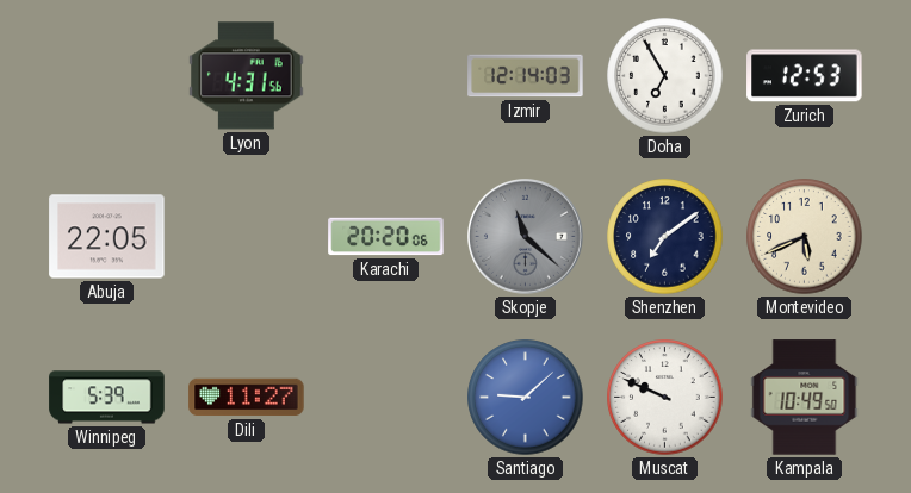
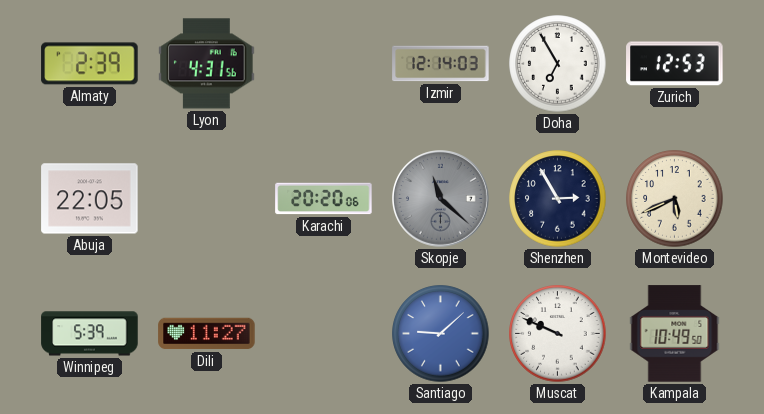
Almaty: none -> 2:39
Shenzhen: 7:09 -> 2:55
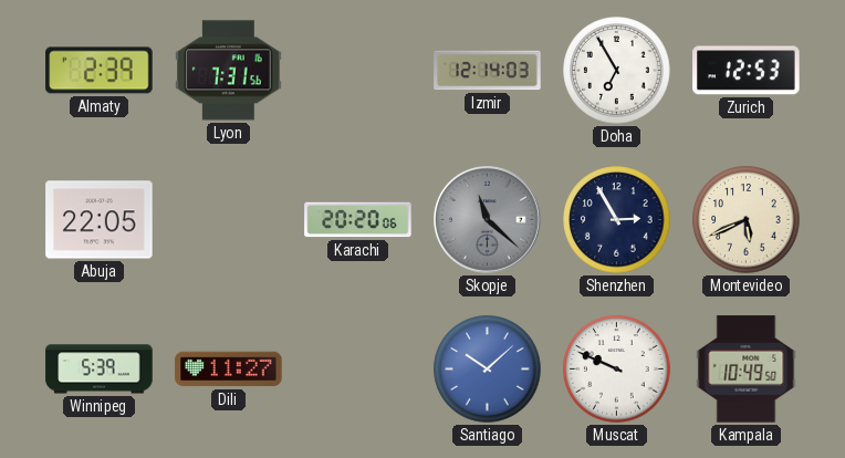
Lyon: 4:31 -> 7:31
Santiago: 9:08 -> 10:08
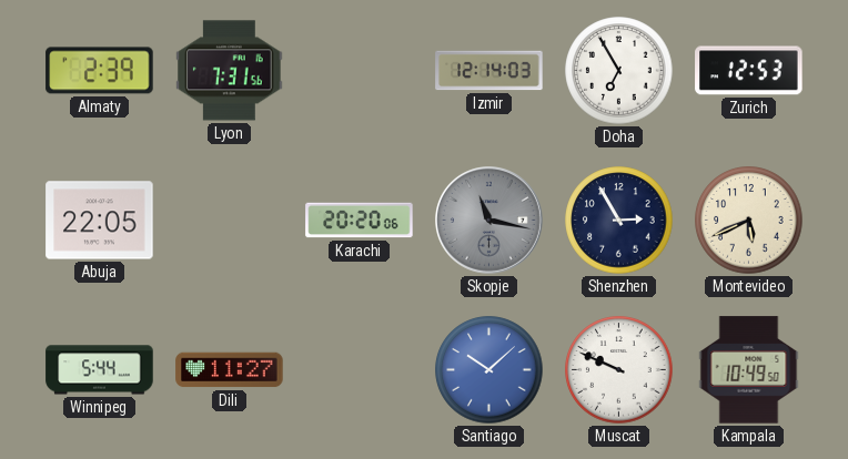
Skopje: 11:22 -> 11:17
Winnipeg: 5:39 -> 5:44
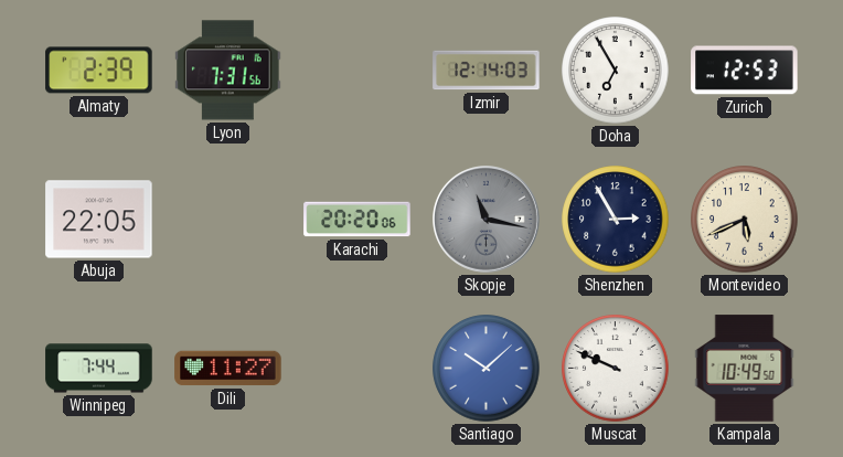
Winnipeg: 5:44 -> 7:44
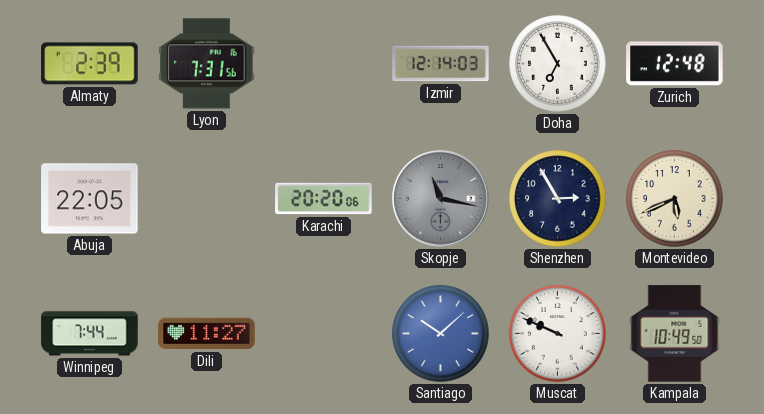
Zurich: 12:53 -> 12:48
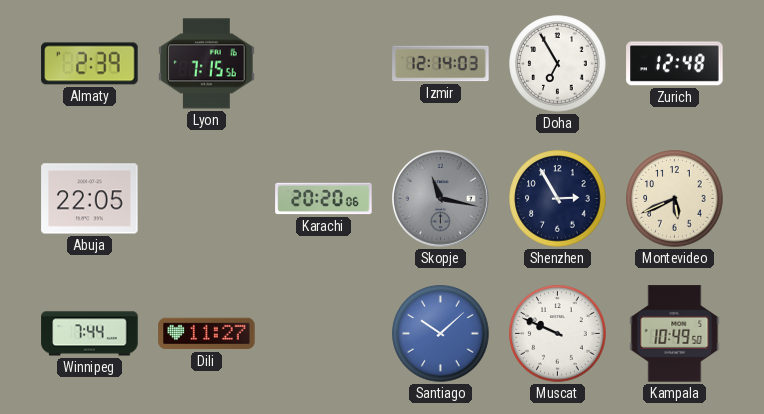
Lyon: 7:31 -> 7:15
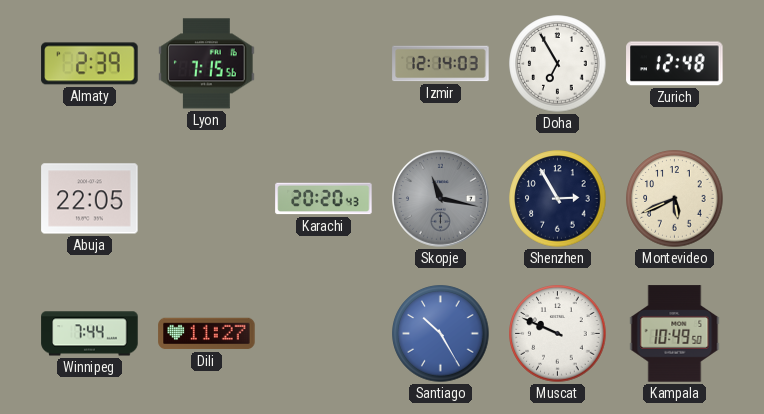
Karachi: 20:20:06 -> 20:20:43
Santiago: 10:08 -> 10:25
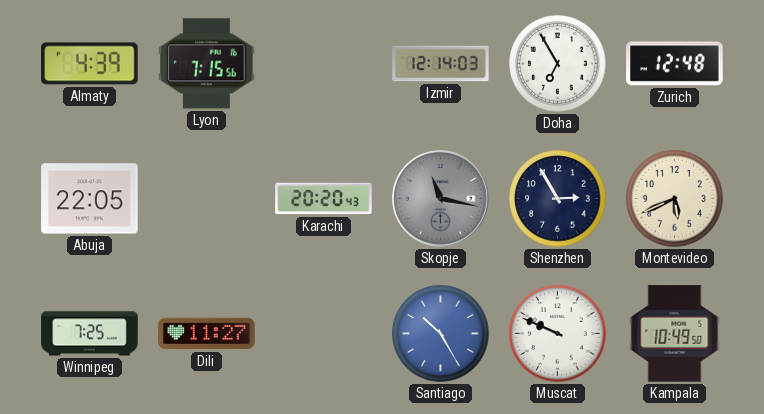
Almaty: 2:39 -> 4:39
Winnipeg: 7:44 -> 7:25
